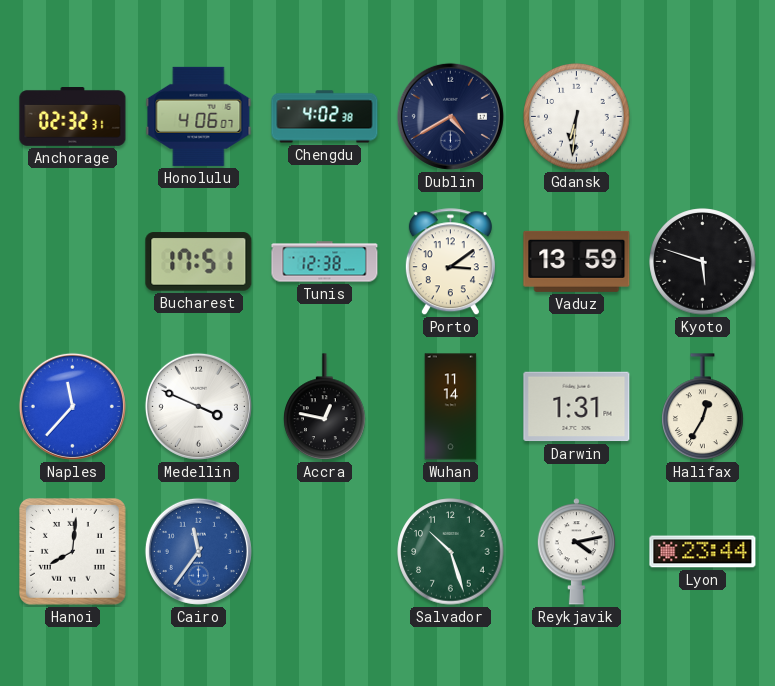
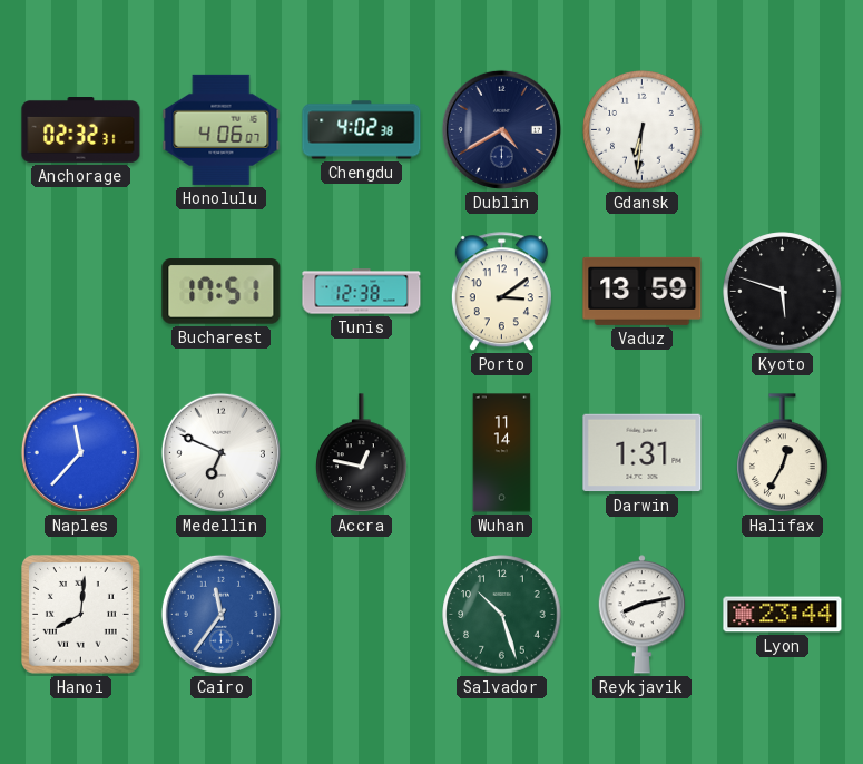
Medellin: 3:49 -> 6:49
Reykjavik: 4:13 -> 8:13
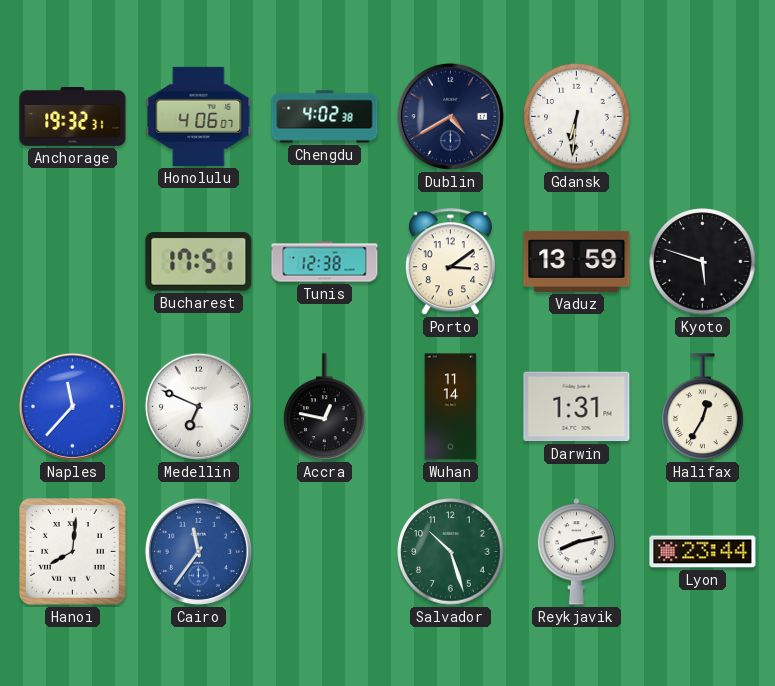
Anchorage: 02:32 -> 19:32
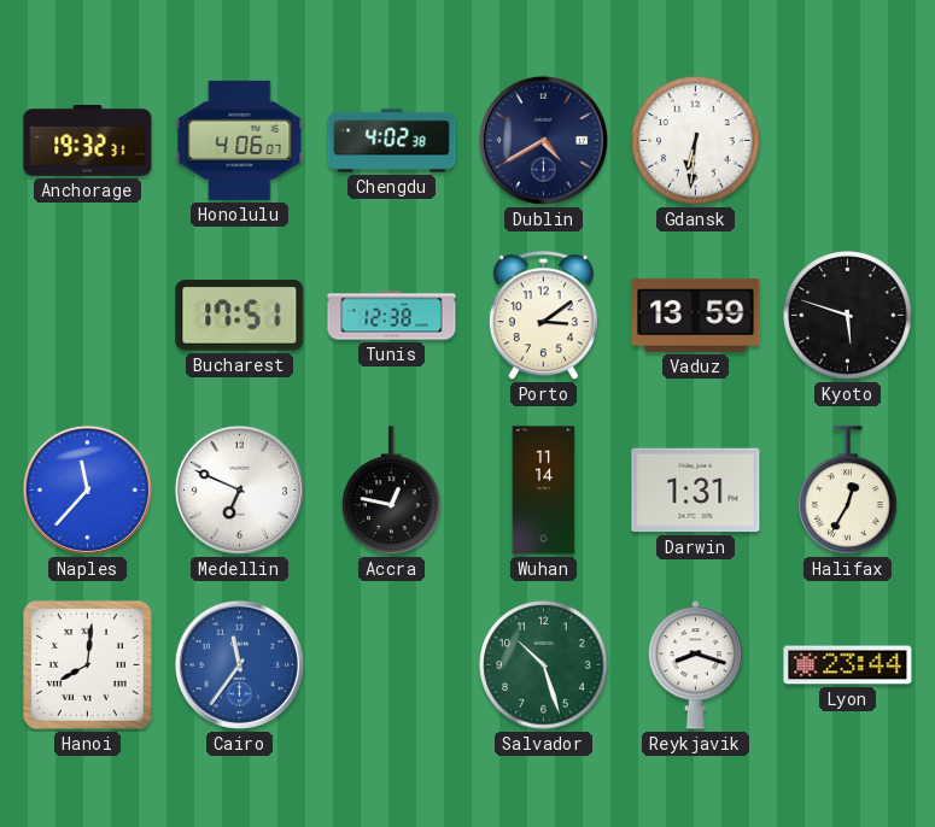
Reykjavik: 8:13 -> 8:18
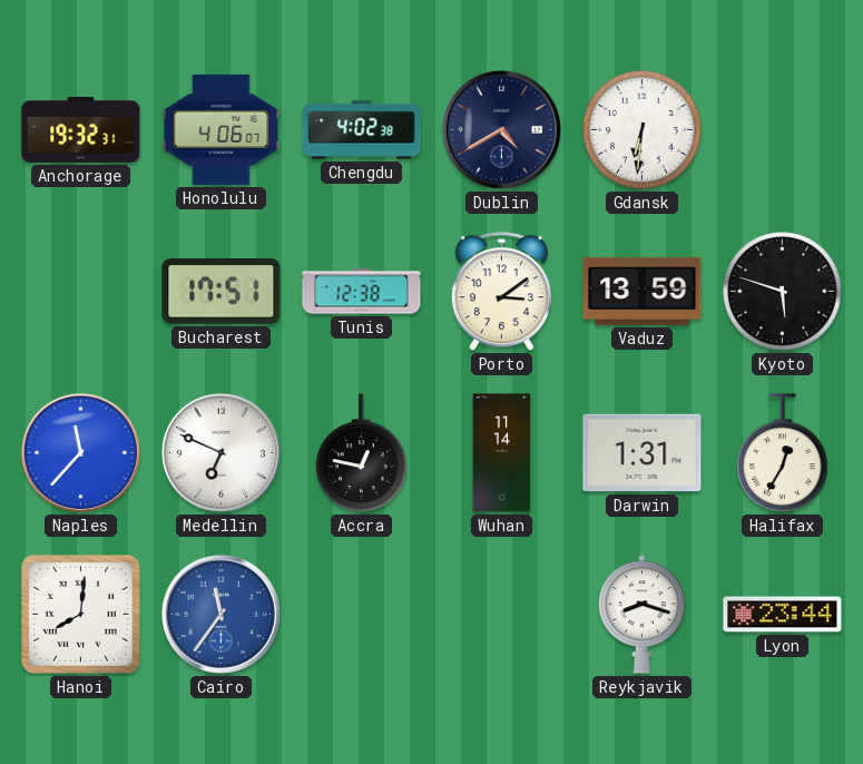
Salvador: 10:27 -> none
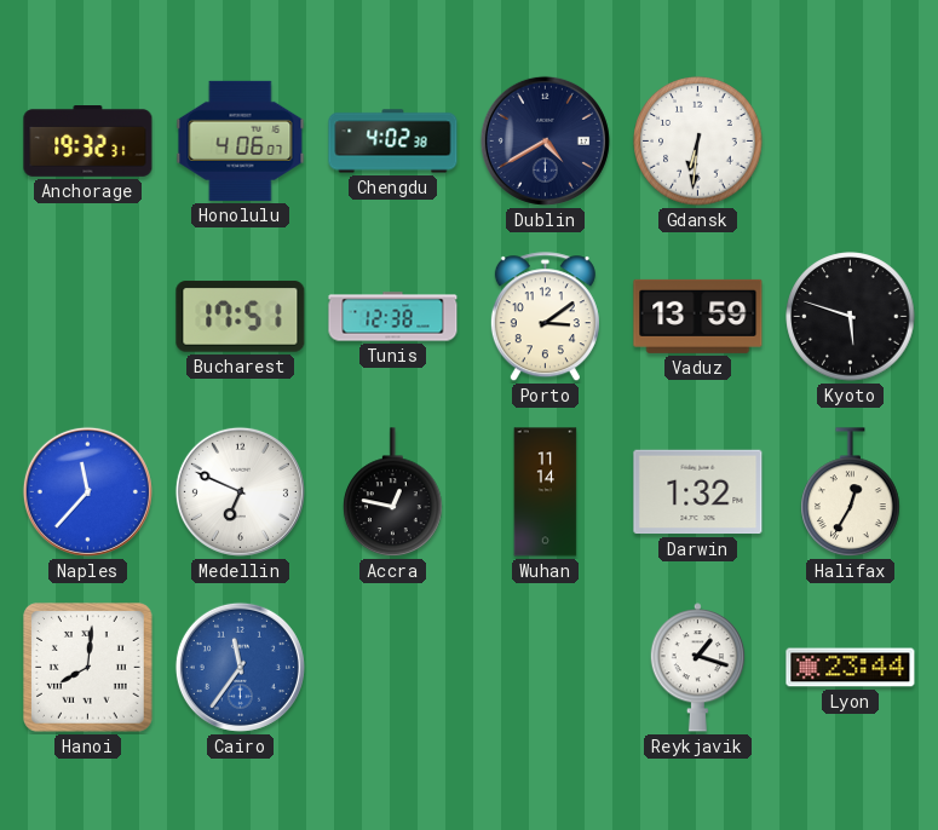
Darwin: 1:31 -> 1:32
Reykjavik: 8:18 -> 1:18
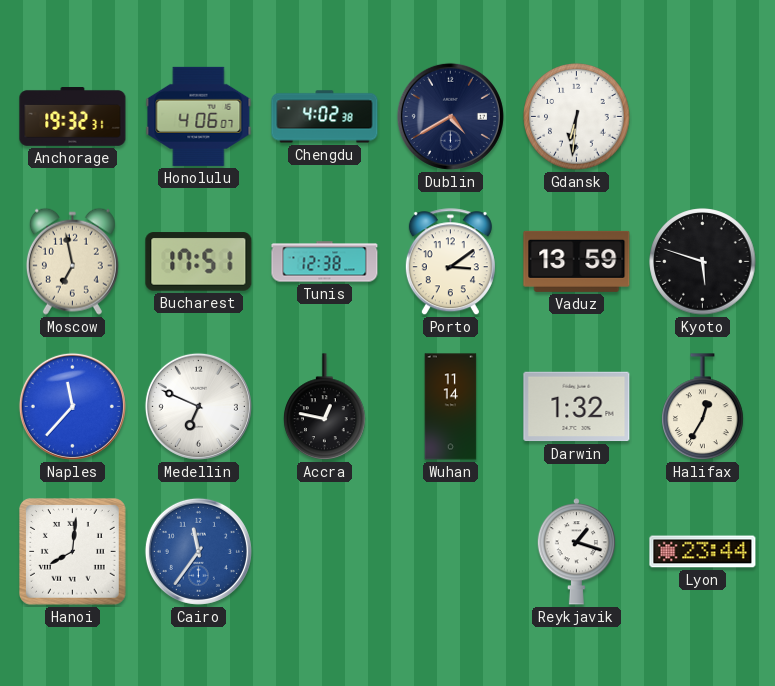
Moscow: none -> 6:58
